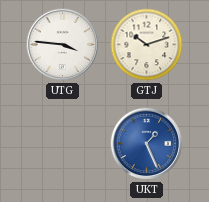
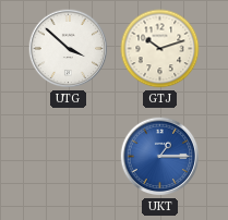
UTG: 3:46 -> 3:52
UKT: 1:26 -> 1:15
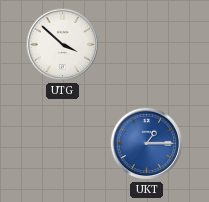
GTJ: 10:12 -> none
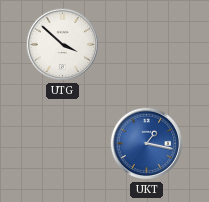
UKT: 1:15 -> 1:17
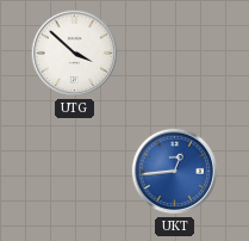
UKT: 1:17 -> 12:44
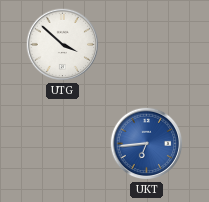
UKT: 12:44 -> 6:44
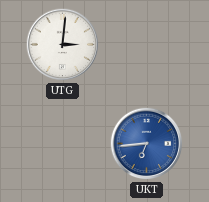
UTG: 3:52 -> 3:01
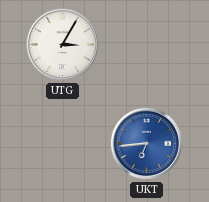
UTG: 3:01 -> 3:05
